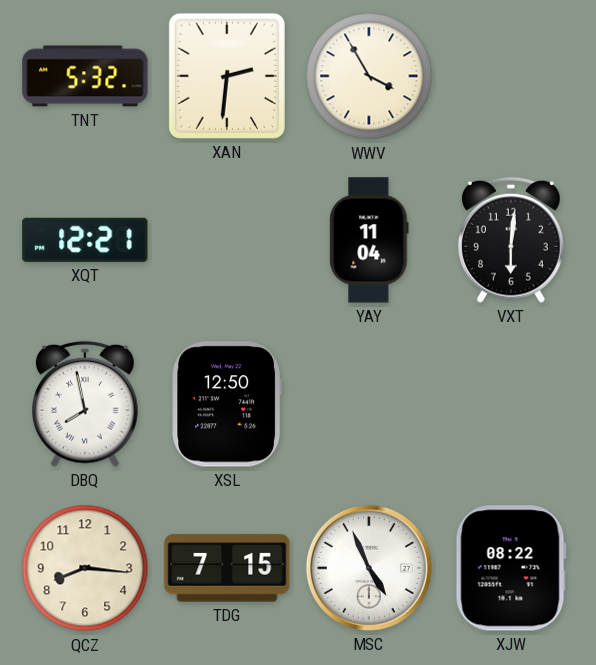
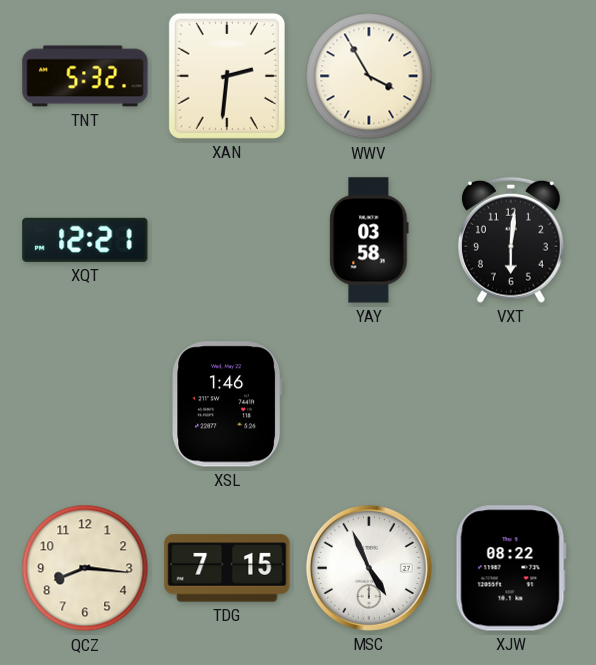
YAY: 11:04 -> 03:58
DBQ: 7:58 -> none
XSL: 12:50 -> 1:46
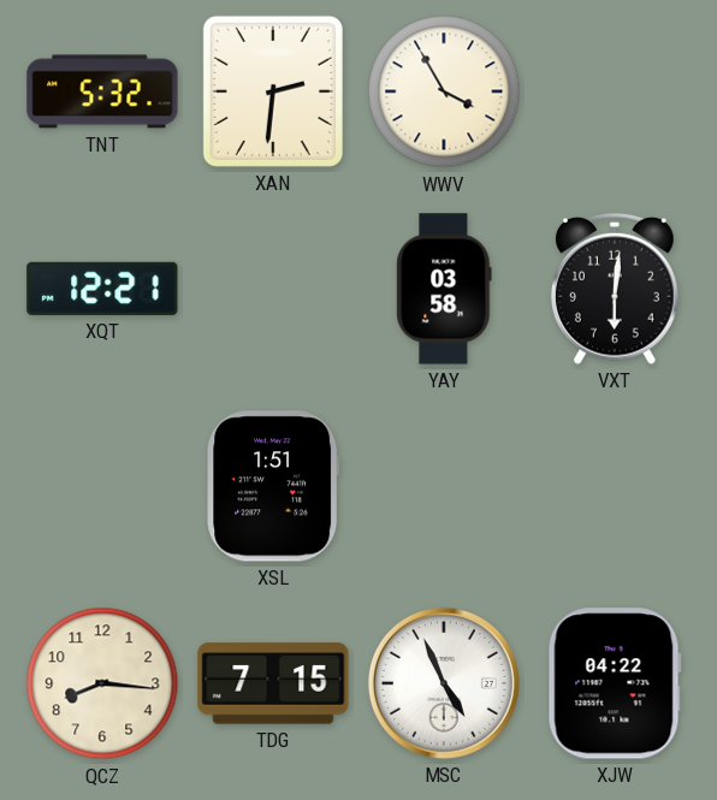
XSL: 1:46 -> 1:51
XJW: 08:22 -> 04:22
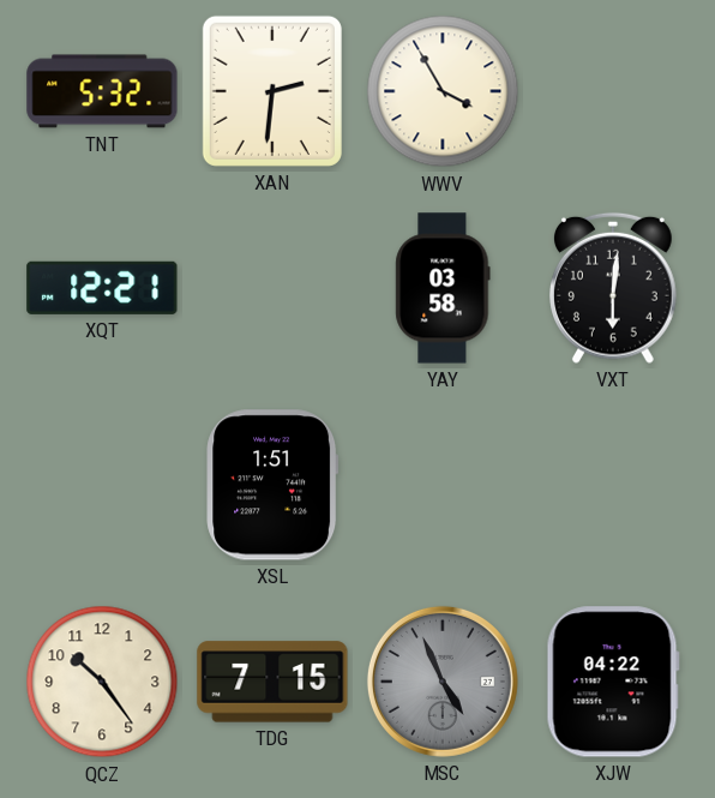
QCZ: 8:16 -> 10:24
MSC dial: white -> grey
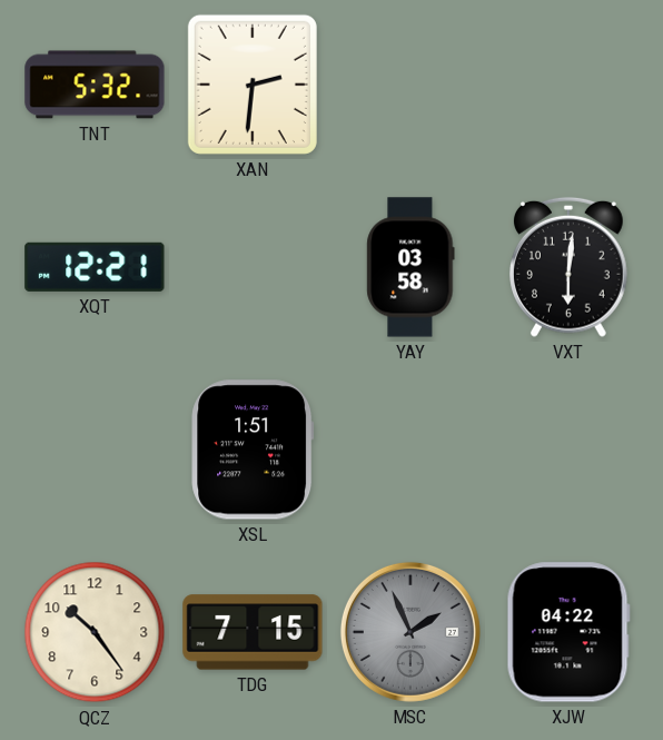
WWV: 3:55 -> none
MSC: 4:56 -> 1:56
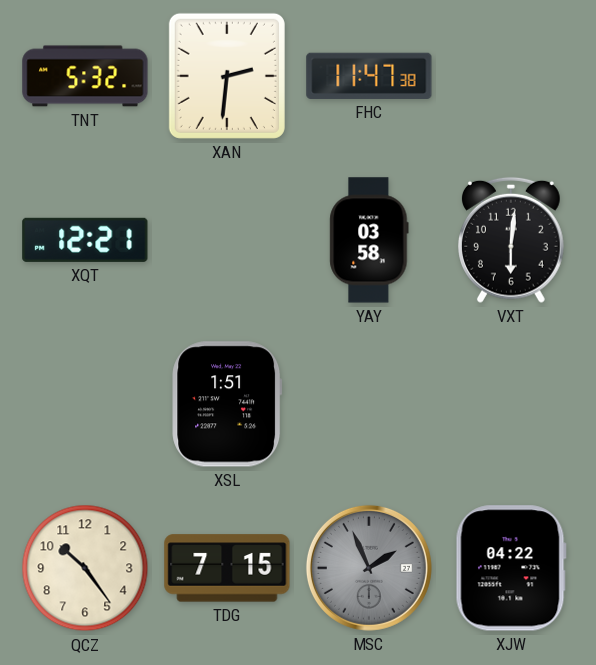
FHC: none -> 11:47
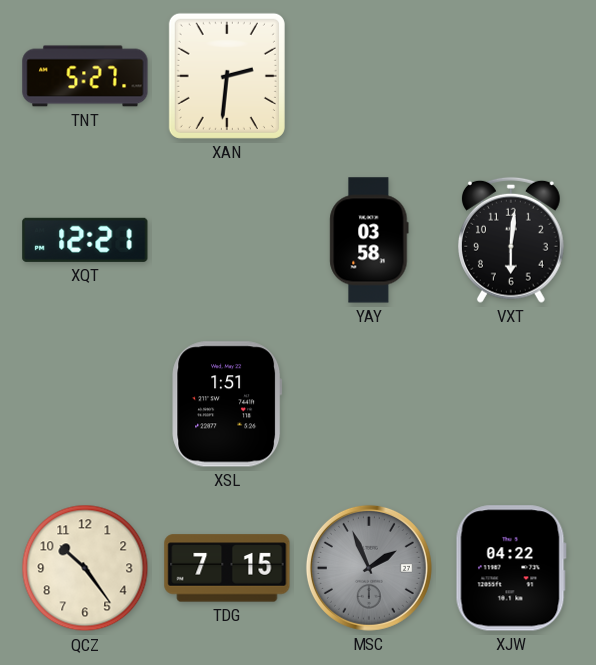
TNT: 5:32 -> 5:27
FHC: 11:47 -> none
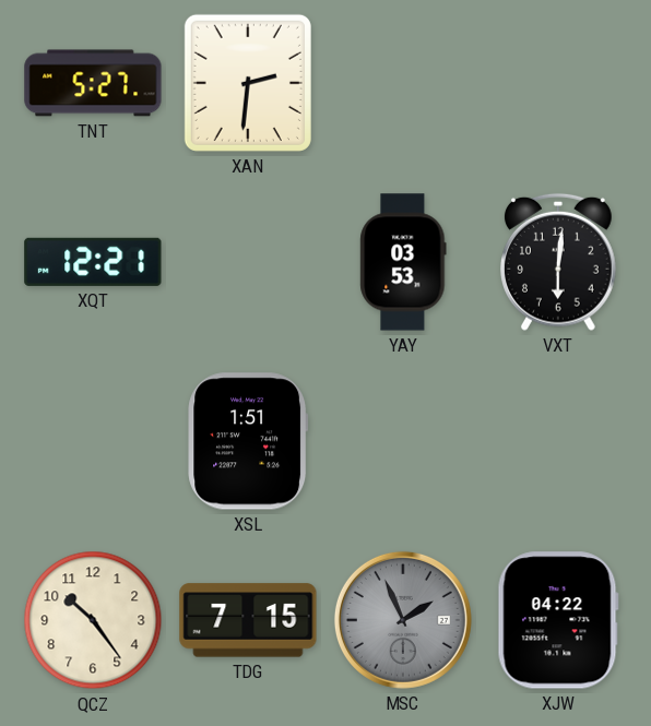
YAY: 03:58 -> 03:53
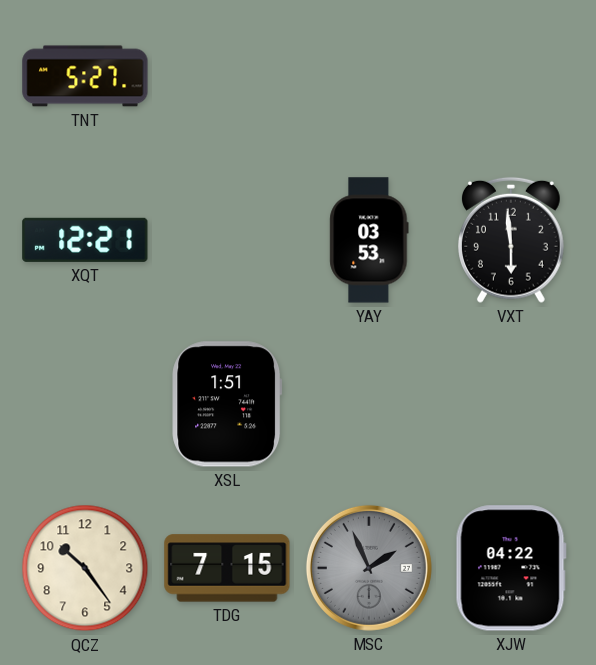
XAN: 2:31 -> none
VXT: 6:01 -> 5:59
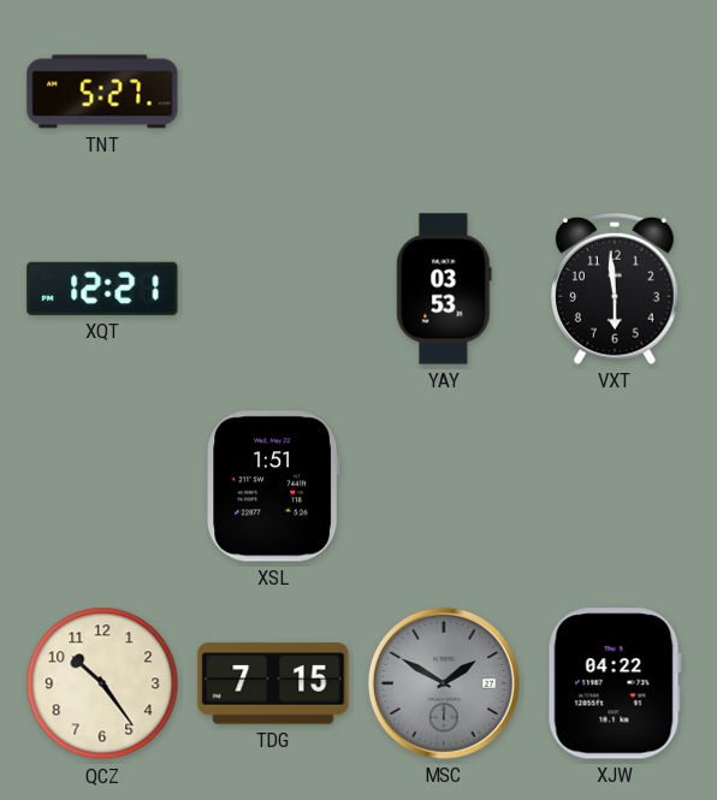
MSC: 1:56 -> 1:50
